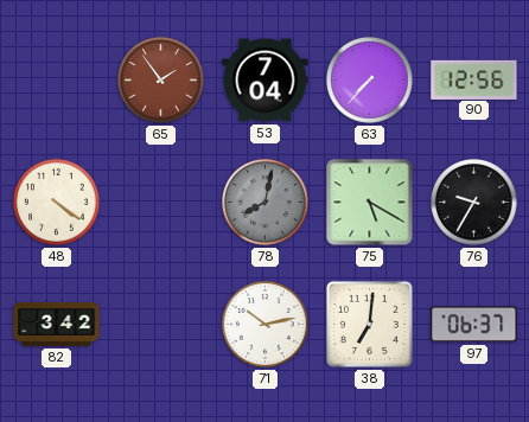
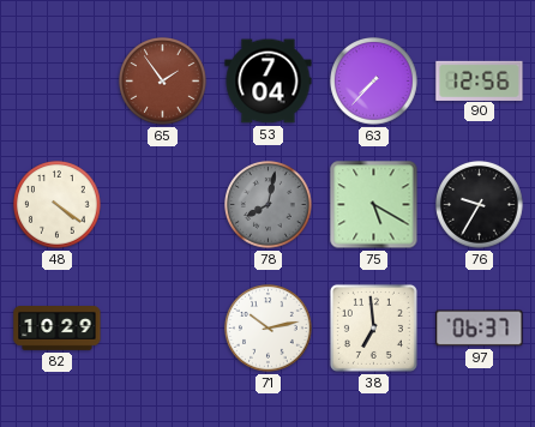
82: 3:42 -> 10:29
38: 7:01 -> 6:59
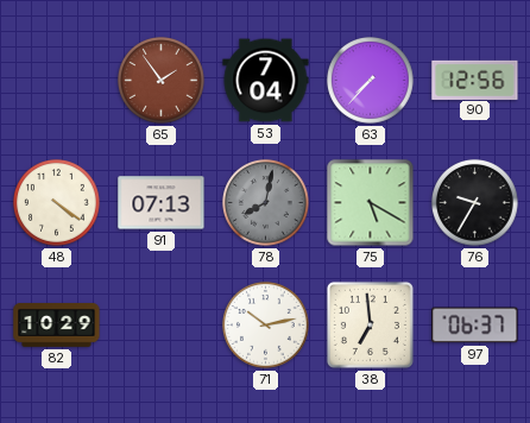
91: none -> 07:13
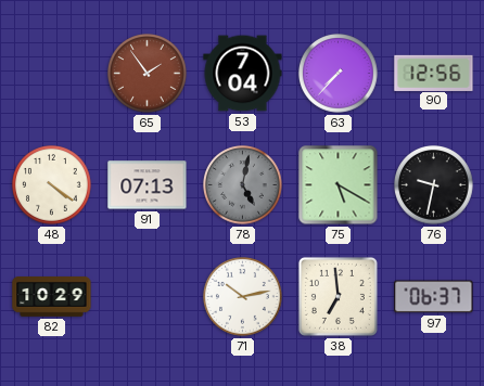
78: 8:02 -> 5:02
76: 9:35 -> 9:32
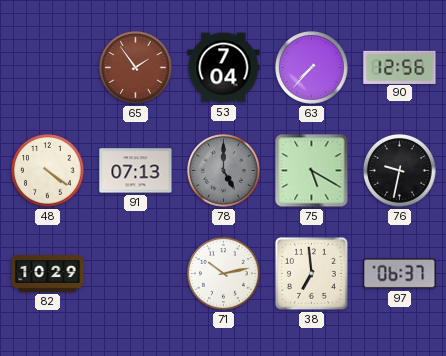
78: 5:02 -> 5:00
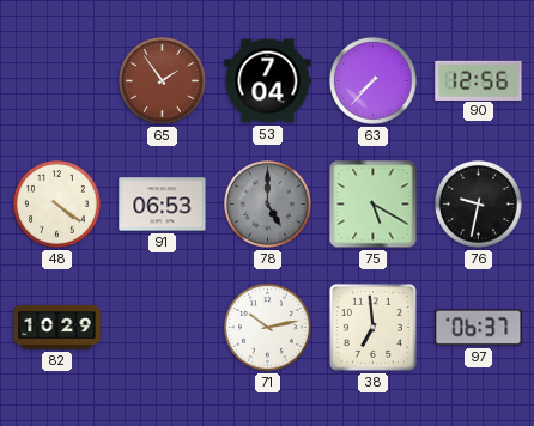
91: 07:13 -> 06:53
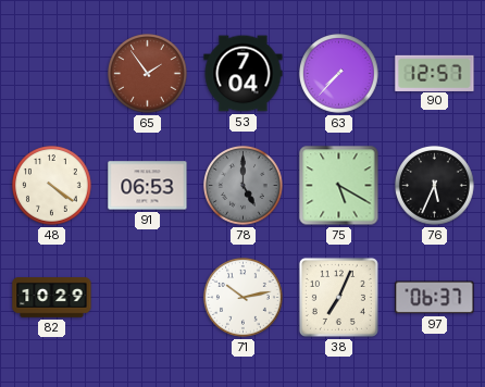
90: 12:56 -> 12:57
76: 9:32 -> 5:34
38: 6:59 -> 7:04
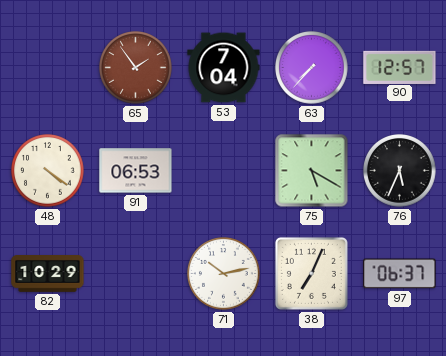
78: 5:00 -> none
